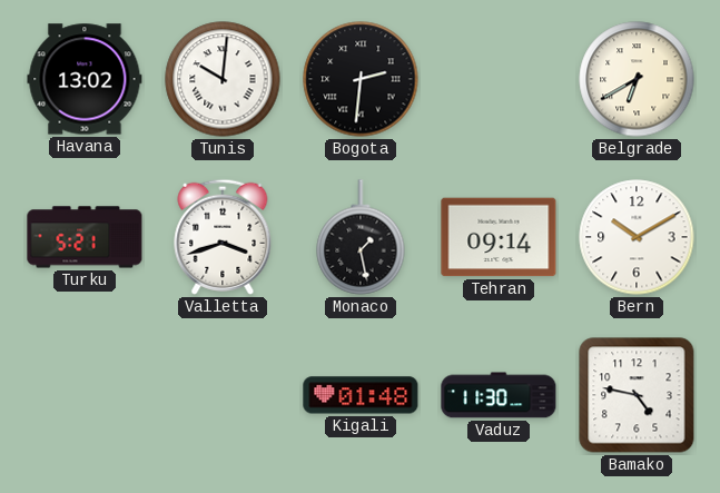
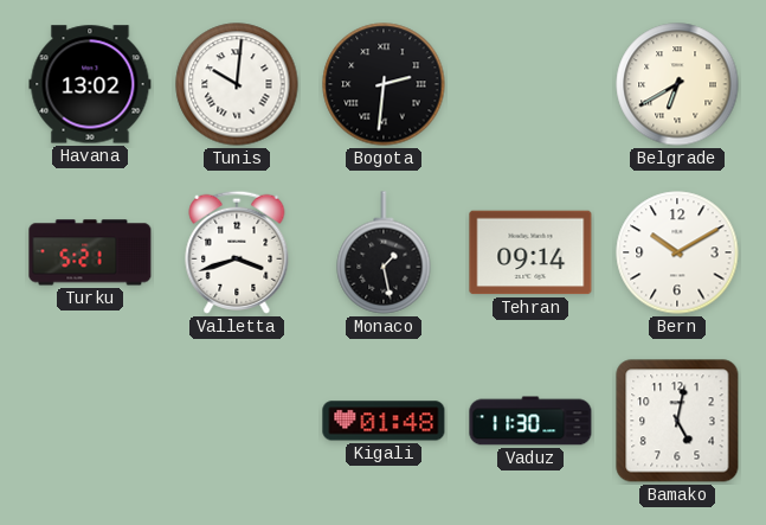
Bamako: 4:47 -> 5:02
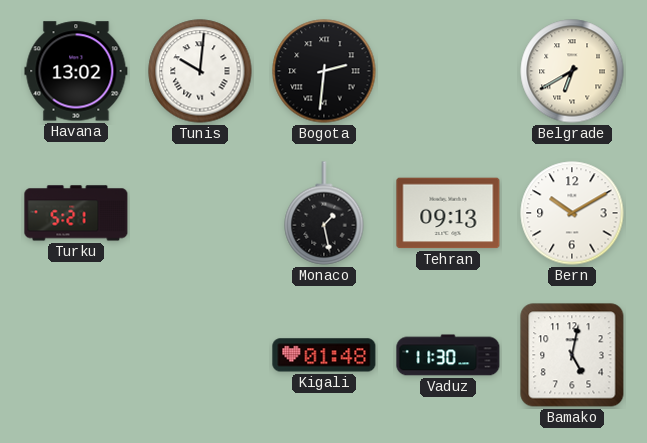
Valletta: 3:42 -> none
Tehran: 09:14 -> 09:13
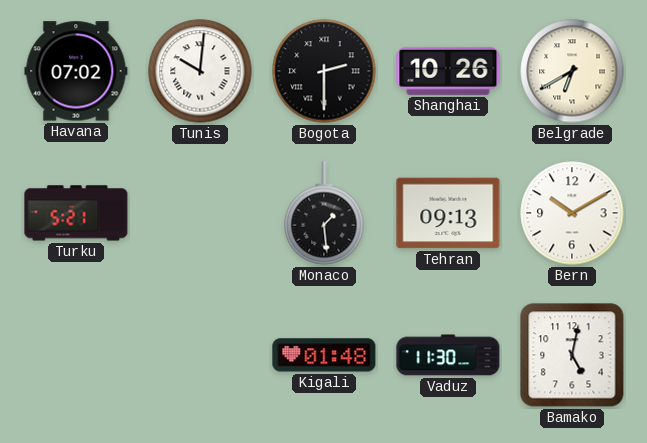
Havana: 13:02 -> 07:02
Bogota: 2:31 -> 2:30
Shanghai: none -> 10:26
Monaco: 1:28 -> 1:29
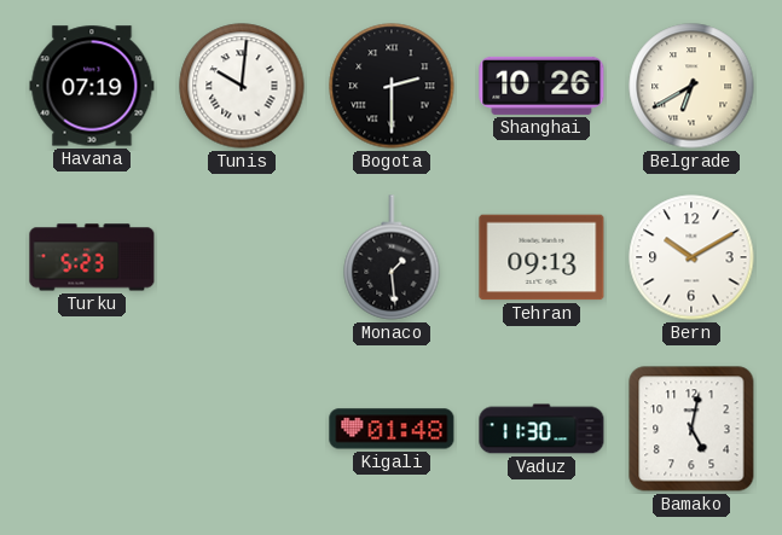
Havana: 07:02 -> 07:19
Turku: 5:21 -> 5:23
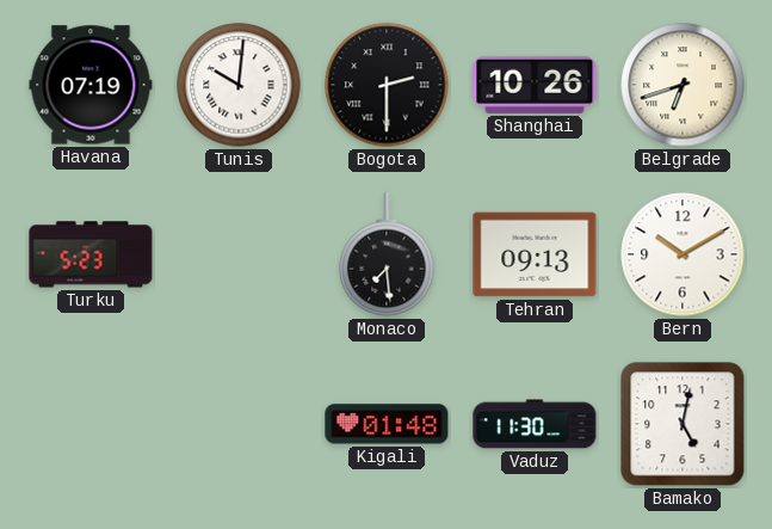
Belgrade: 6:40 -> 6:42
Monaco: 1:29 -> 7:29
